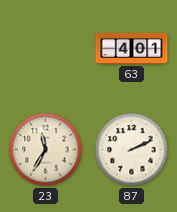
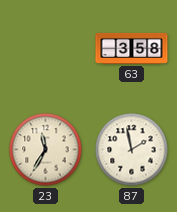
63: 4:01 -> 3:58
87: 2:11 -> 1:58
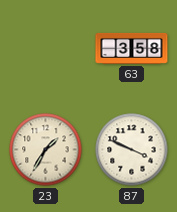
23: 11:35 -> 1:35
87: 1:58 -> 3:49
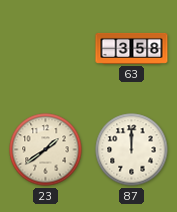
23: 1:35 -> 1:39
87: 3:49 -> 12:00
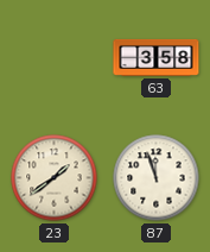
87: 12:00 -> 11:57
